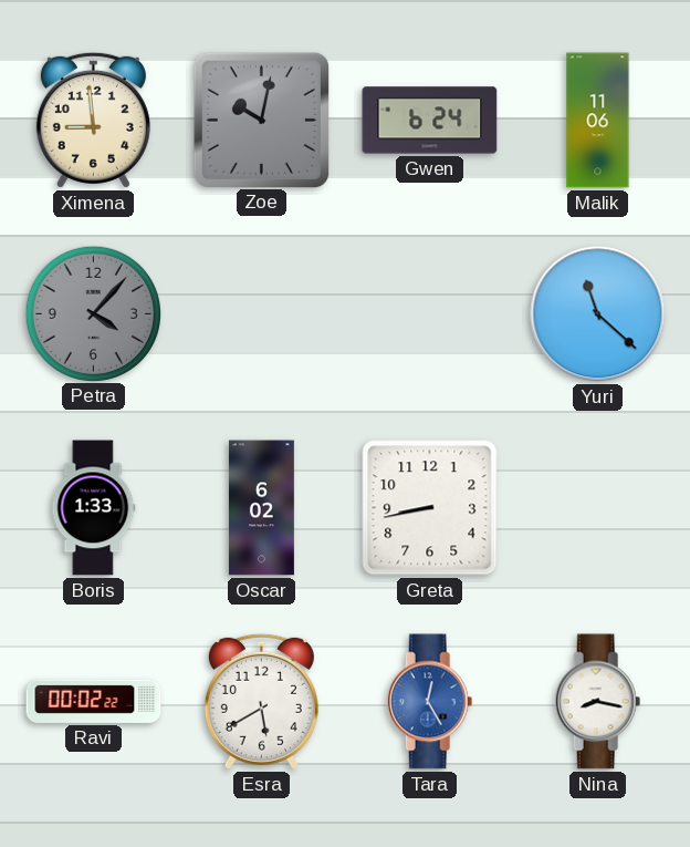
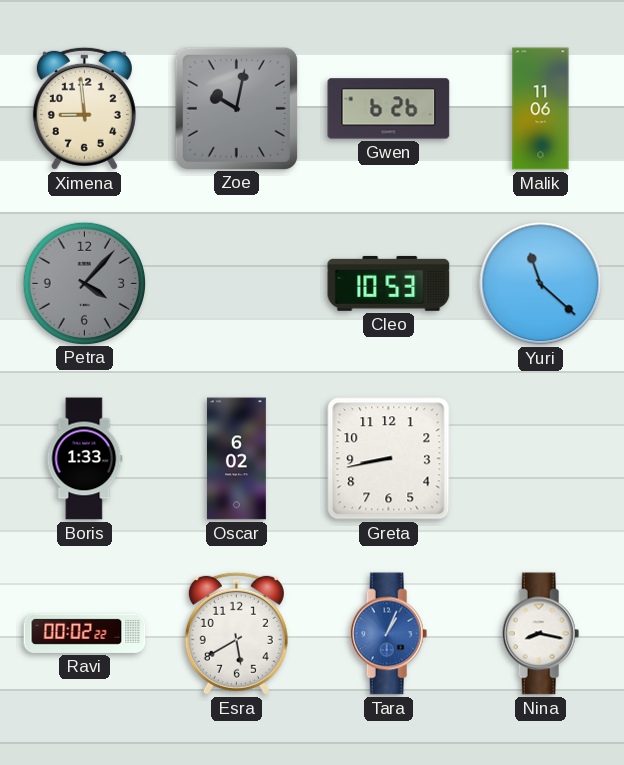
Gwen: 6:24 -> 6:26
Cleo: none -> 10:53
Tara: 12:25 -> 1:04
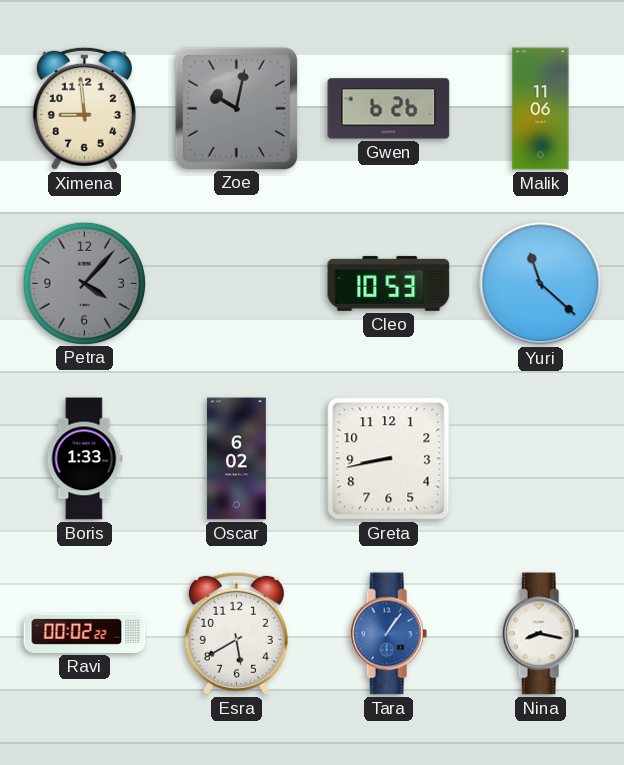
Tara: 1:04 -> 1:06
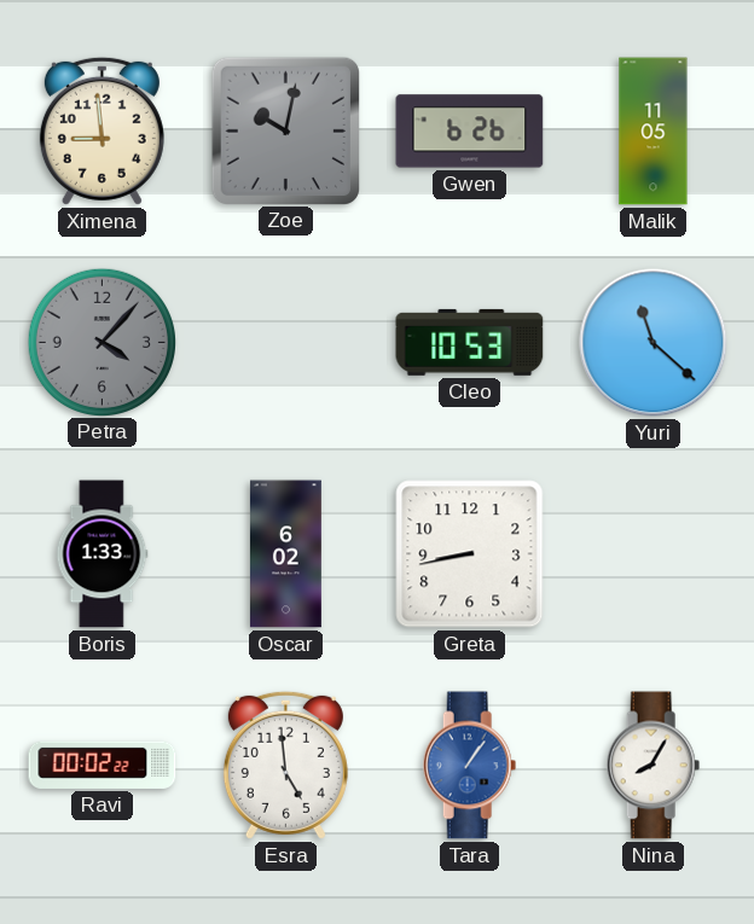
Malik: 11:06 -> 11:05
Esra: 5:40 -> 4:59
Nina: 8:17 -> 8:05
